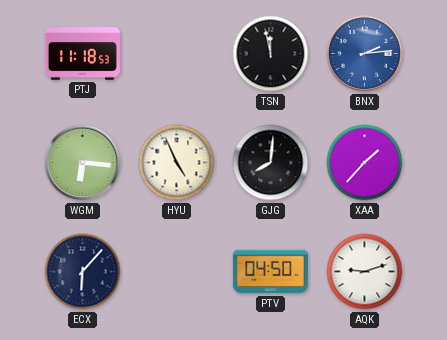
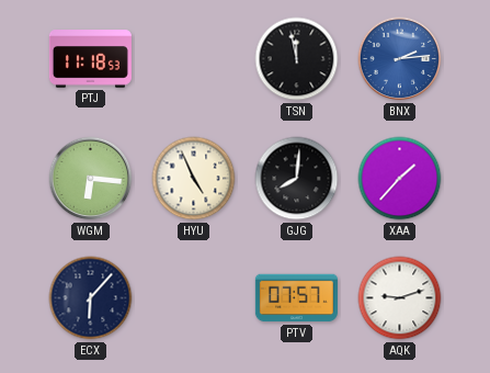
PTV: 04:50 -> 07:57
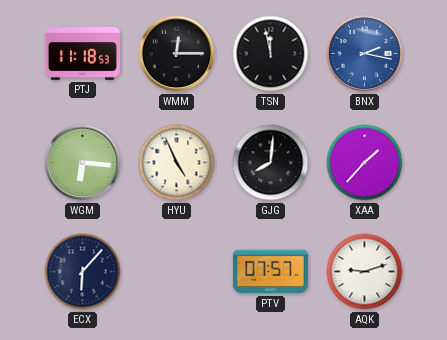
WMM: none -> 12:15
BNX: 2:14 -> 2:17
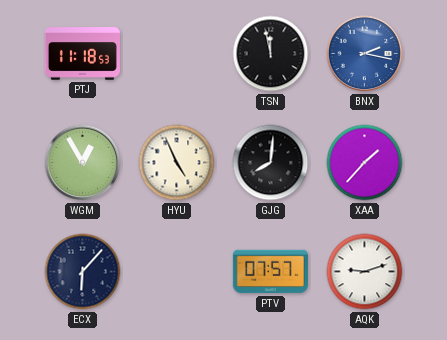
WMM: 12:15 -> none
WGM: 6:16 -> 12:55
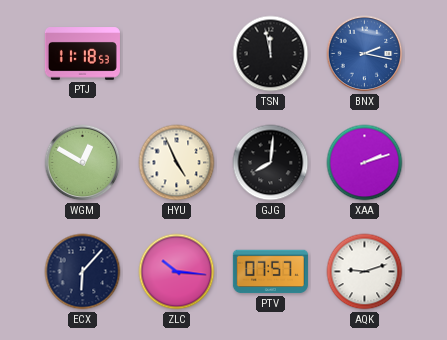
WGM: 12:55 -> 12:50
XAA: 1:37 -> 2:12
ZLC: none -> 10:16
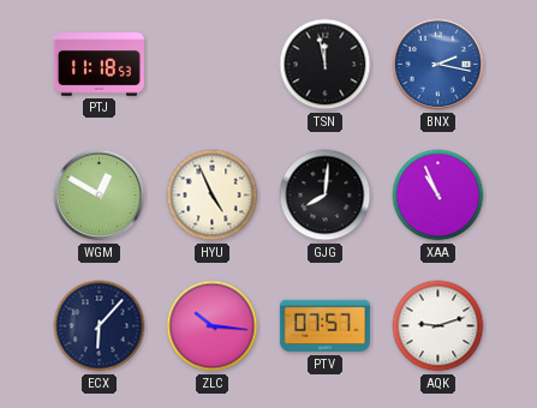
XAA: 2:12 -> 10:56
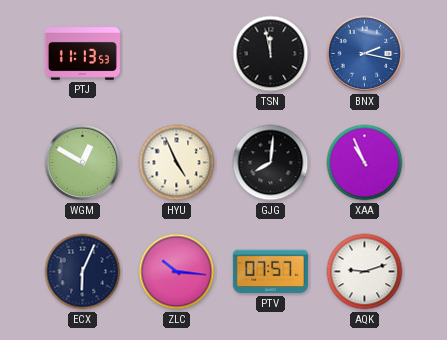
PTJ: 11:18 -> 11:13
ECX: 6:07 -> 6:04
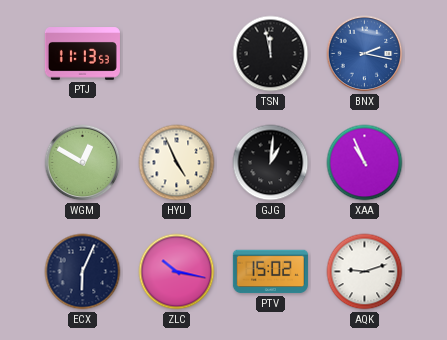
GJG: 8:01 -> 1:01
ZLC: 10:16 -> 10:17
PTV: 07:57 -> 15:02
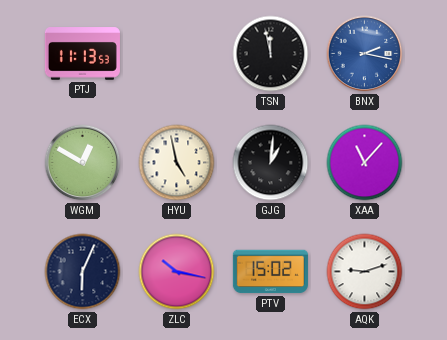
HYU: 4:56 -> 4:58
XAA: 10:56 -> 11:07
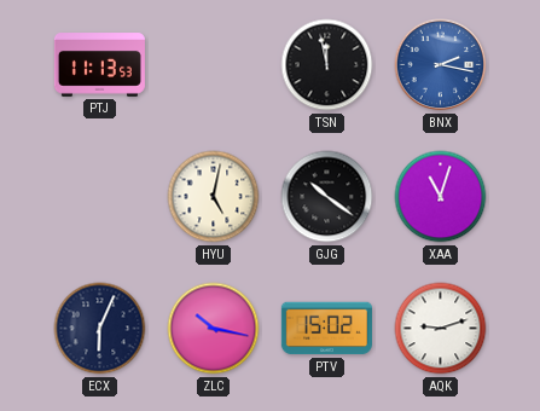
WGM: 12:50 -> none
HYU: 4:58 -> 5:02
GJG: 1:01 -> 10:21
XAA: 11:07 -> 11:03
